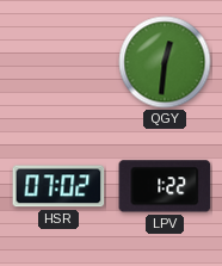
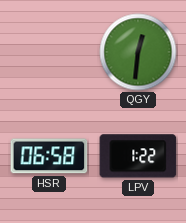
HSR: 07:02 -> 06:58
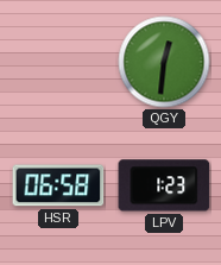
LPV: 1:22 -> 1:23
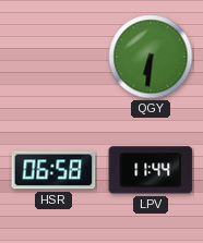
QGY: 12:31 -> 6:31
LPV: 1:23 -> 11:44
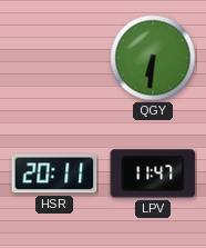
HSR: 06:58 -> 20:11
LPV: 11:44 -> 11:47
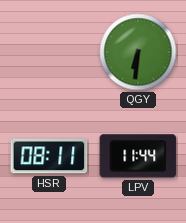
HSR: 20:11 -> 08:11
LPV: 11:47 -> 11:44
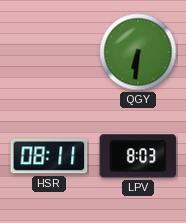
LPV: 11:44 -> 8:03
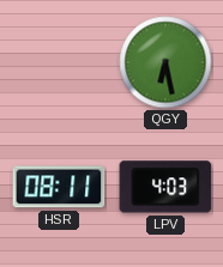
QGY: 6:31 -> 6:28
LPV: 8:03 -> 4:03
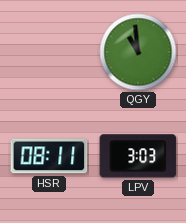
QGY: 6:28 -> 10:59
LPV: 4:03 -> 3:03
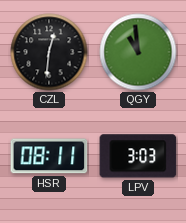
CZL: none -> 12:31
